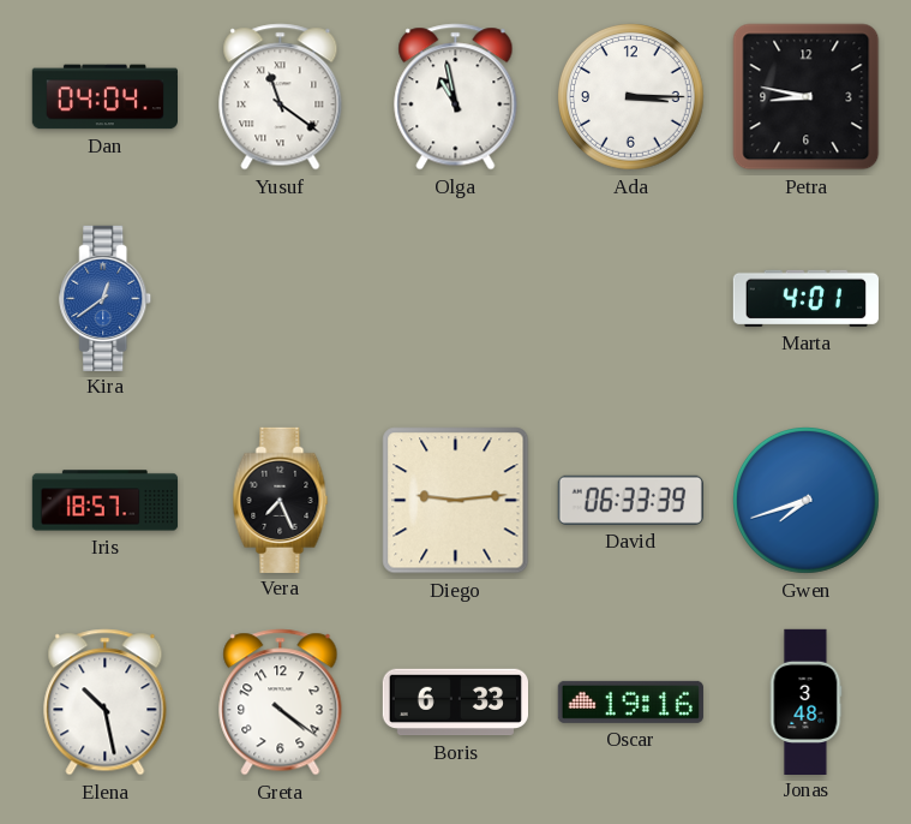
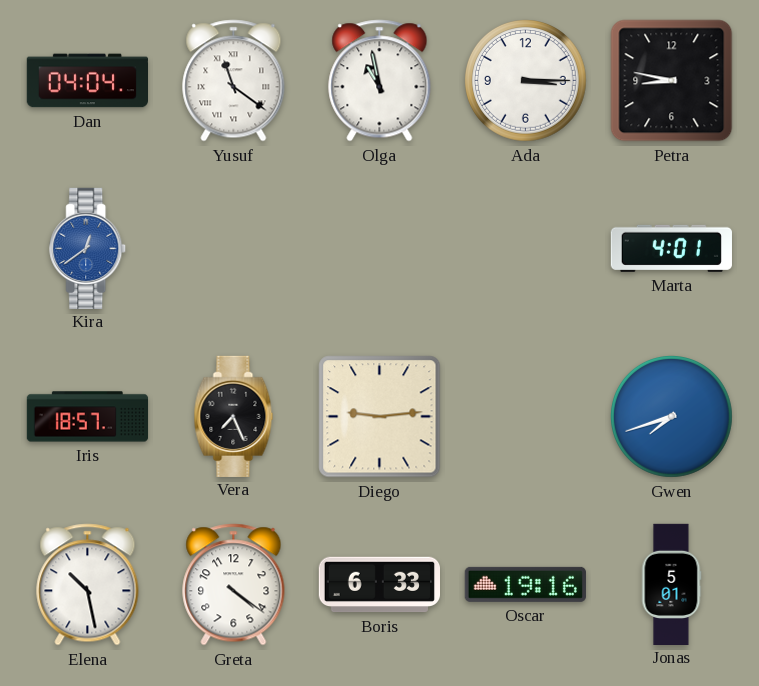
David: 06:33 -> none
Jonas: 3:48 -> 5:01
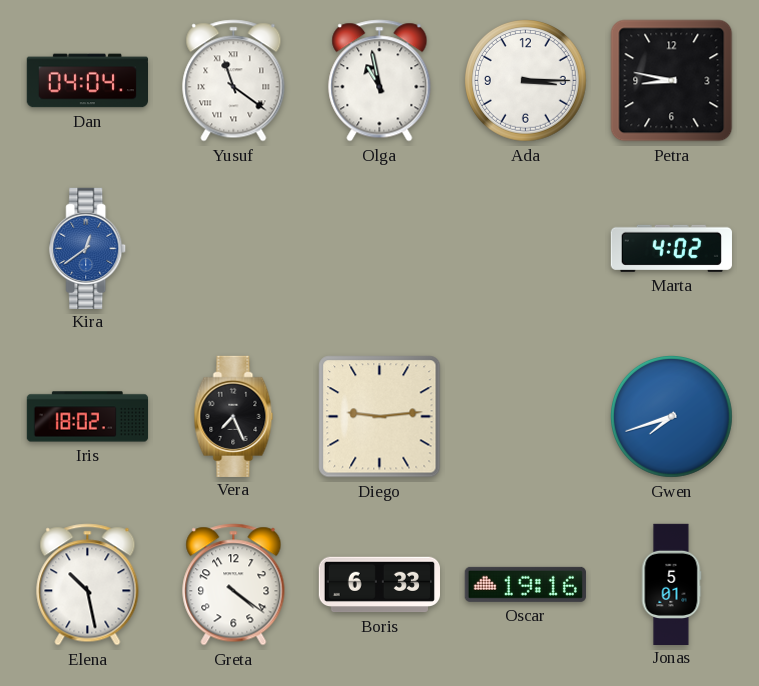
Marta: 4:01 -> 4:02
Iris: 18:57 -> 18:02
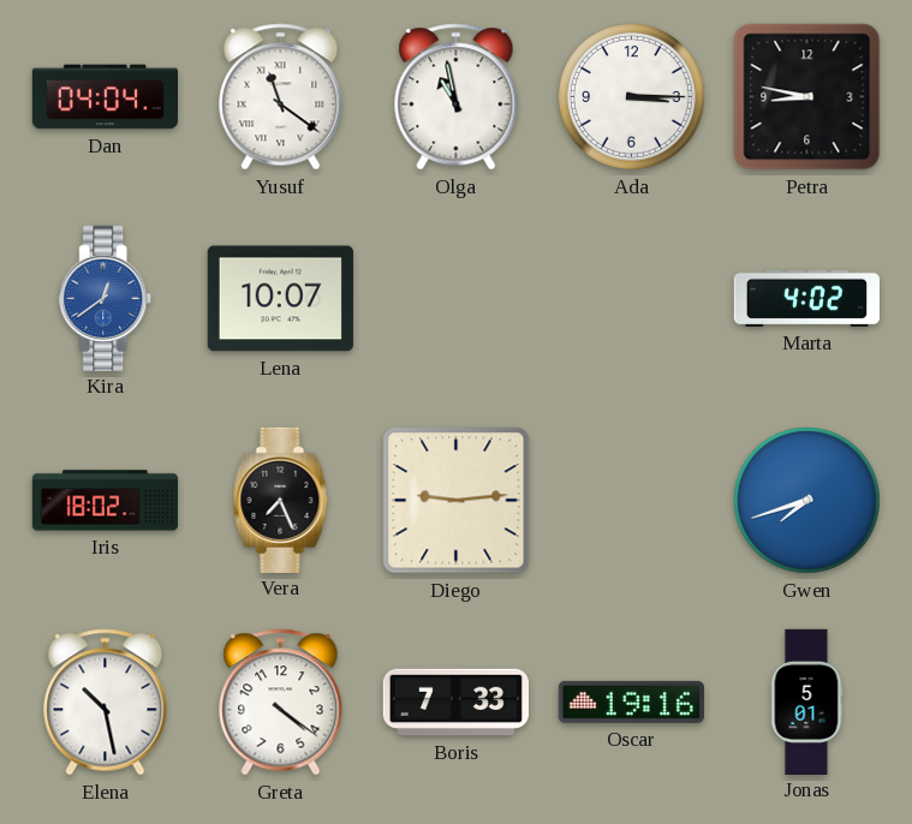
Lena: none -> 10:07
Boris: 6:33 -> 7:33
